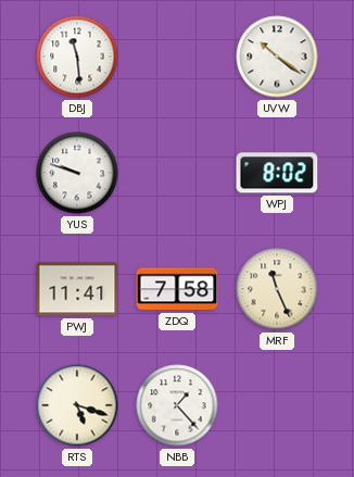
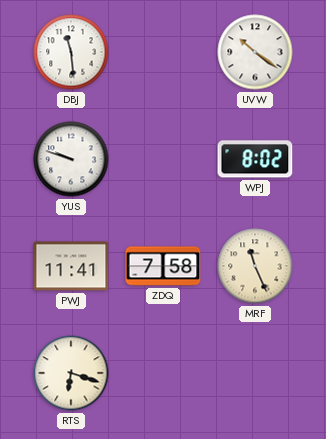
RTS: 5:18 -> 6:18
NBB: 1:23 -> none
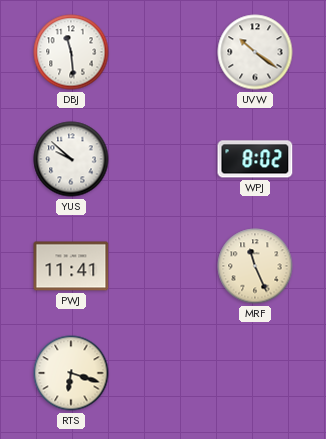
YUS: 9:48 -> 9:52
ZDQ: 7:58 -> none
